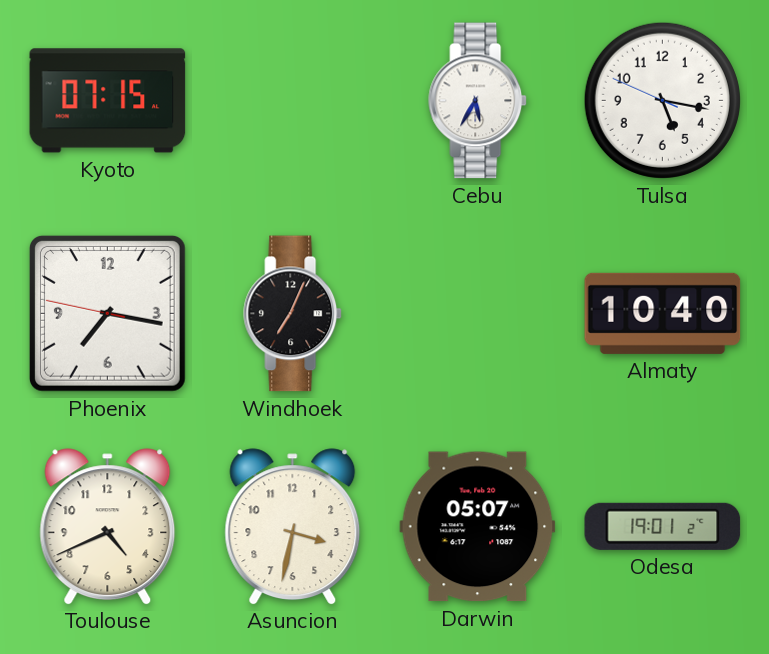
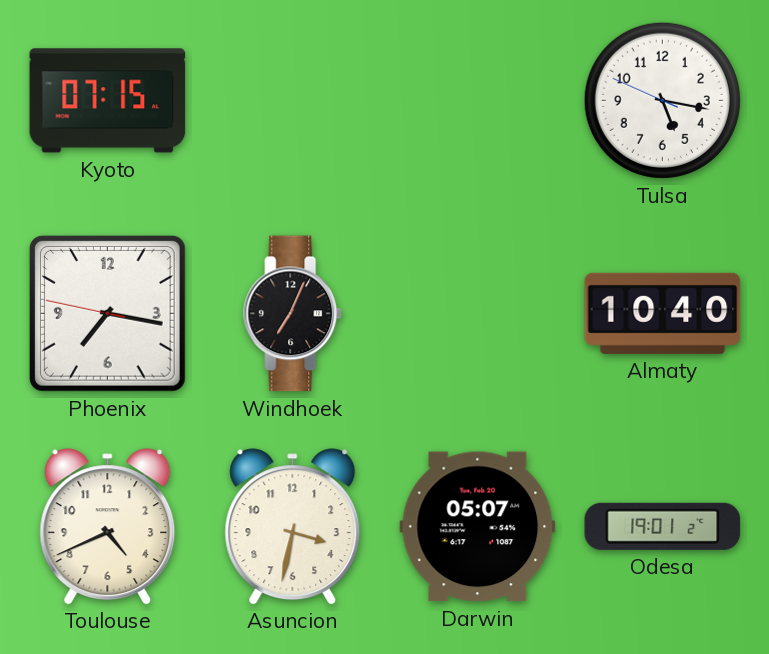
Cebu: 5:35 -> none
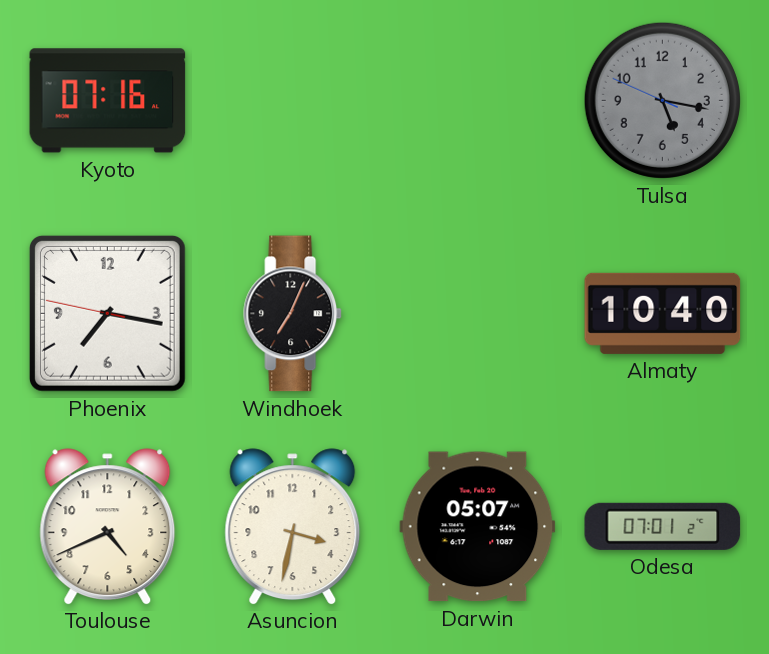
Kyoto: 07:15 -> 07:16
Tulsa dial: white -> grey
Odesa: 19:01 -> 07:01
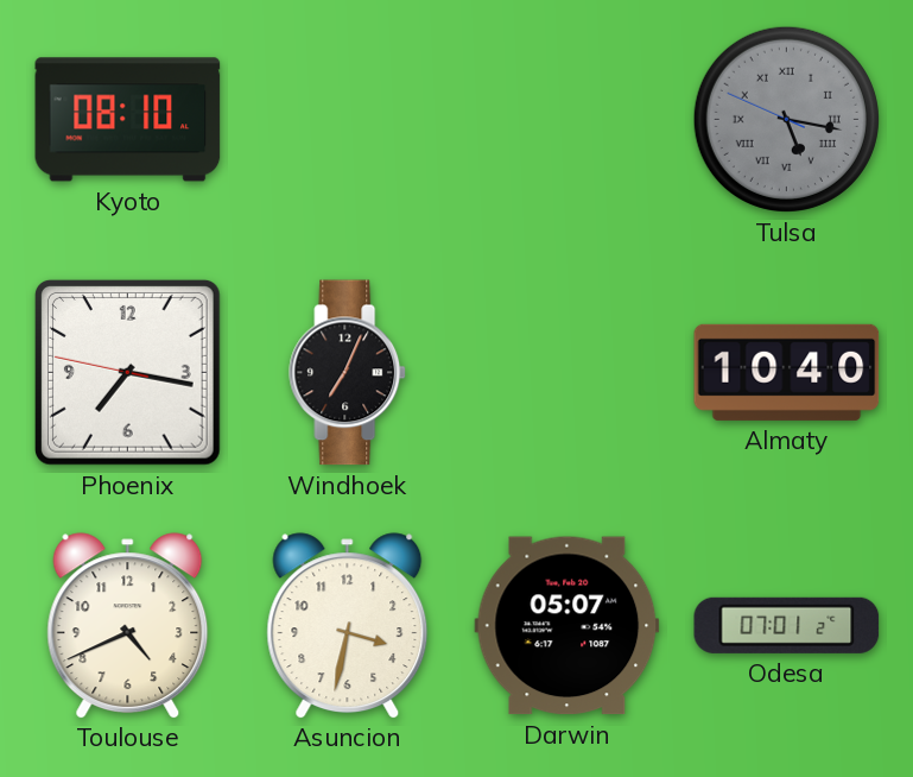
Kyoto: 07:16 -> 08:10
Tulsa numerals: Arabic -> Roman
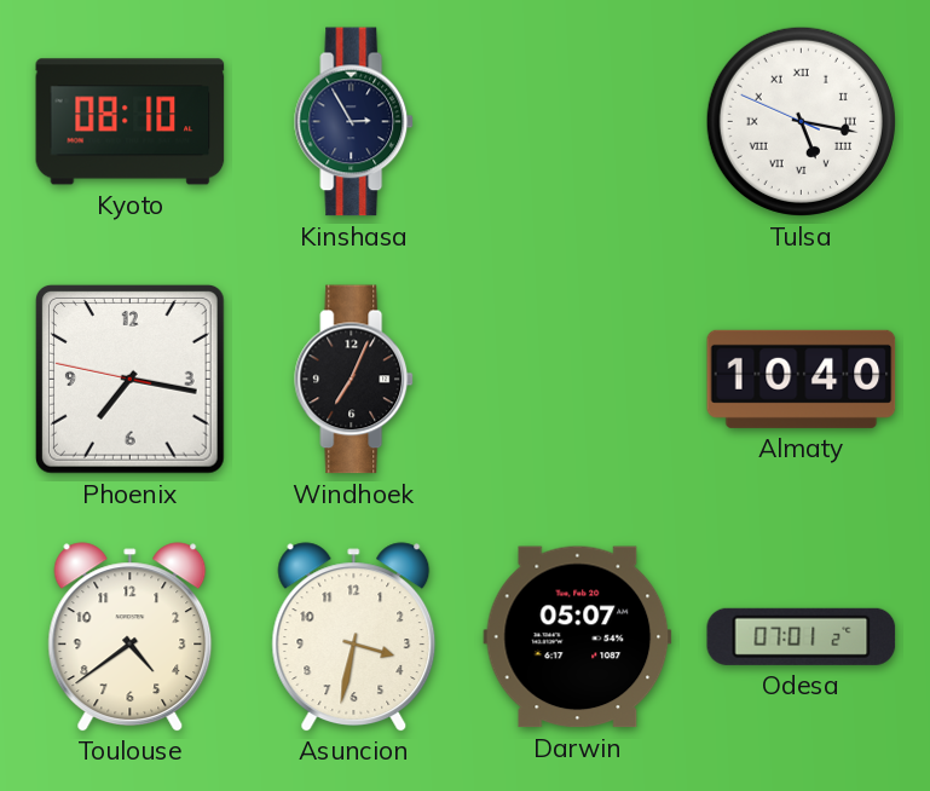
Kinshasa: none -> 2:55
Tulsa dial: grey -> white
Toulouse: 4:41 -> 4:39
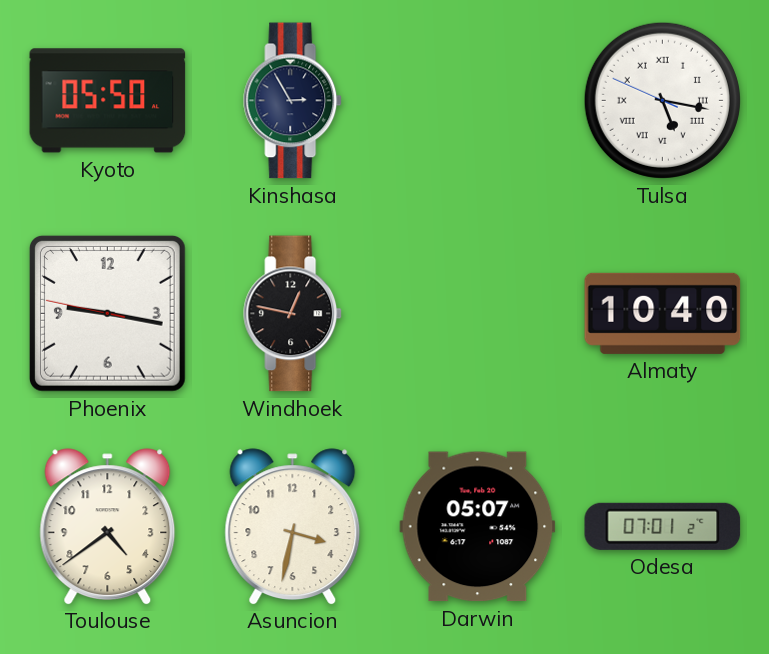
Kyoto: 08:10 -> 05:50
Phoenix: 7:16 -> 9:16
Windhoek: 7:04 -> 12:47
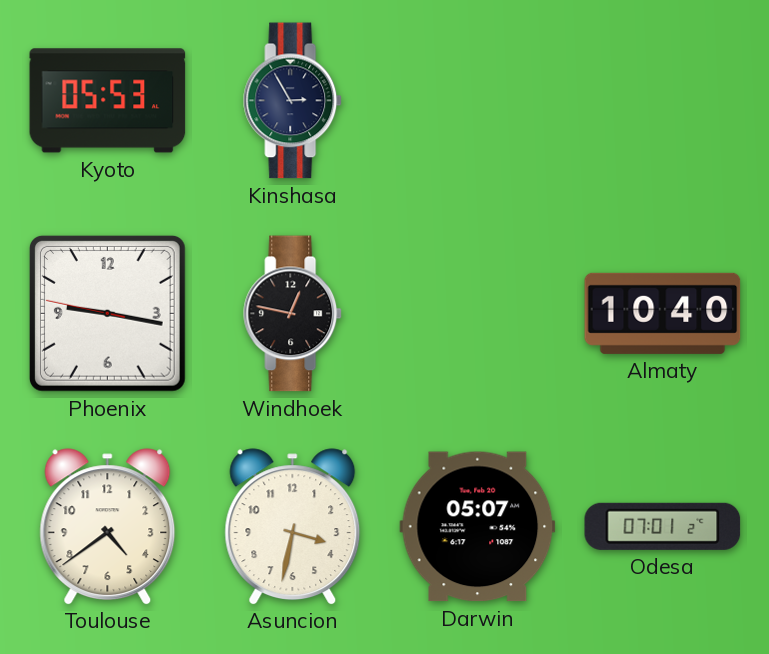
Kyoto: 05:50 -> 05:53
Tulsa: 5:16 -> none
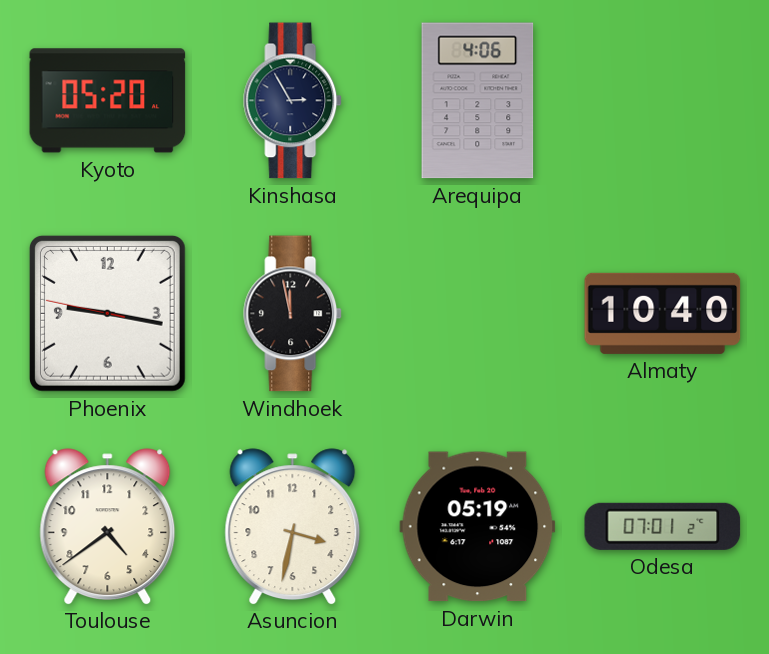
Kyoto: 05:53 -> 05:20
Arequipa: none -> 4:06
Windhoek: 12:47 -> 11:58
Darwin: 05:07 -> 05:19
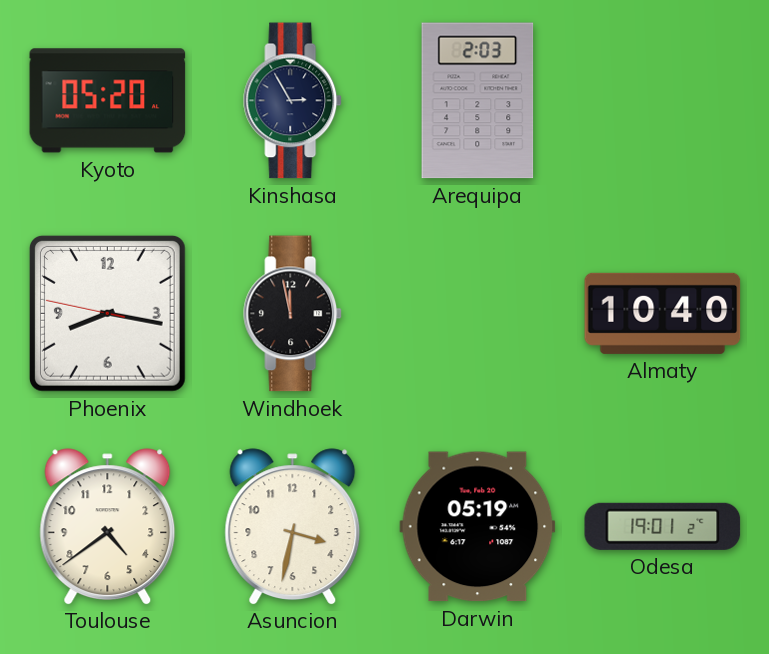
Arequipa: 4:06 -> 2:03
Phoenix: 9:16 -> 8:16
Odesa: 07:01 -> 19:01
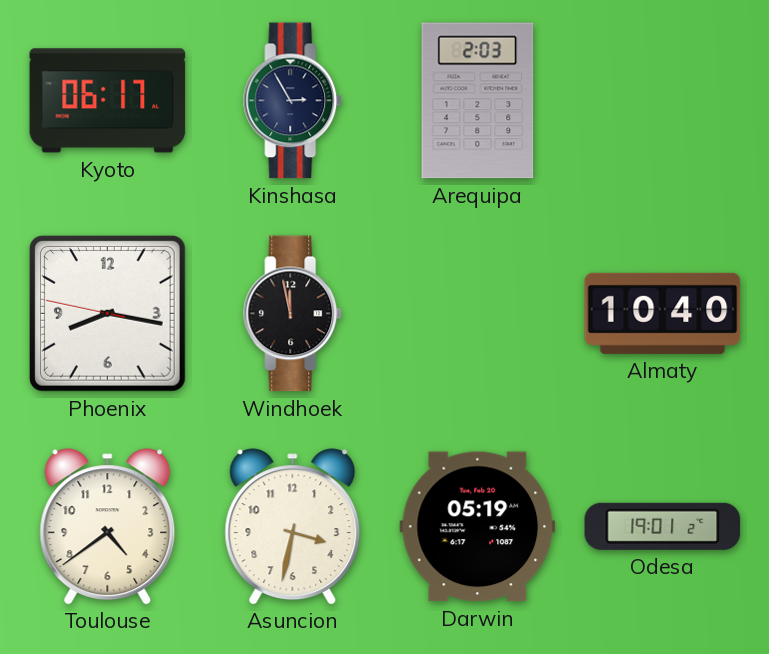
Kyoto: 05:20 -> 06:17
